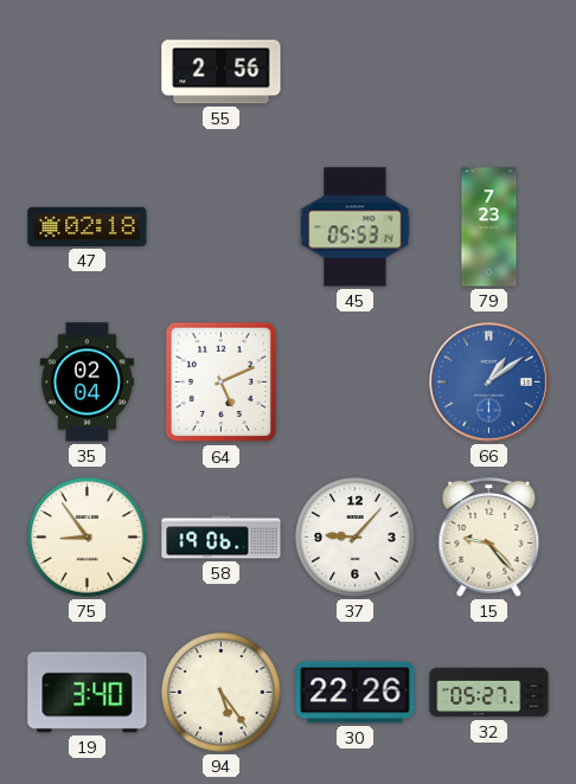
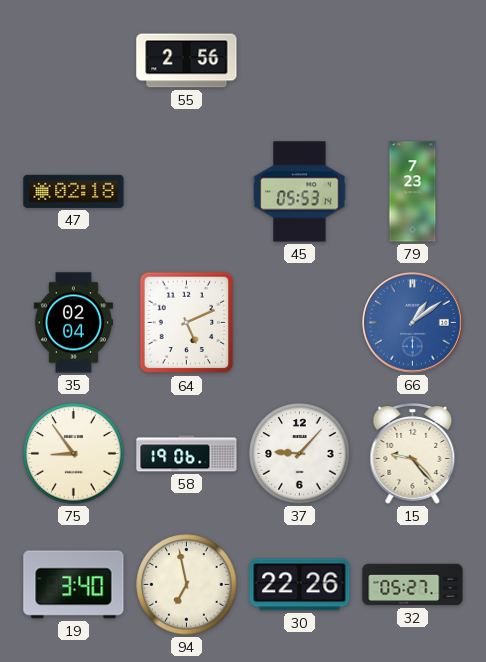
94: 5:24 -> 6:58
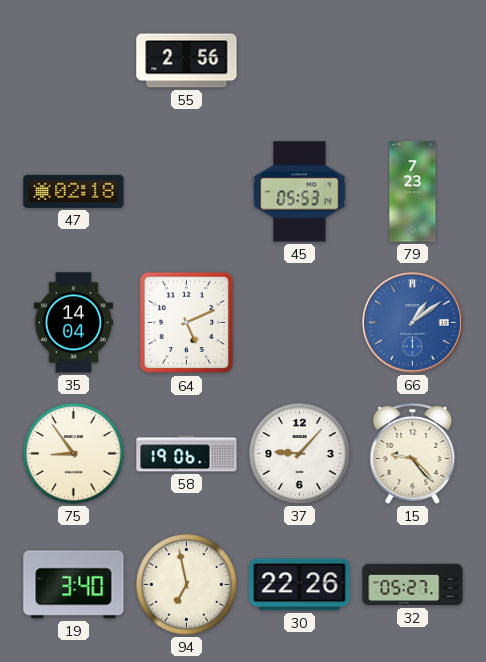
35: 02:04 -> 14:04
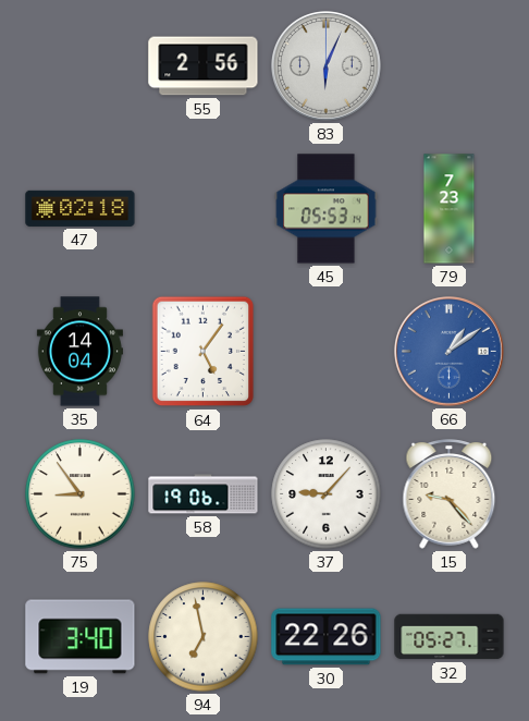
83: none -> 6:04
64: 5:11 -> 5:06
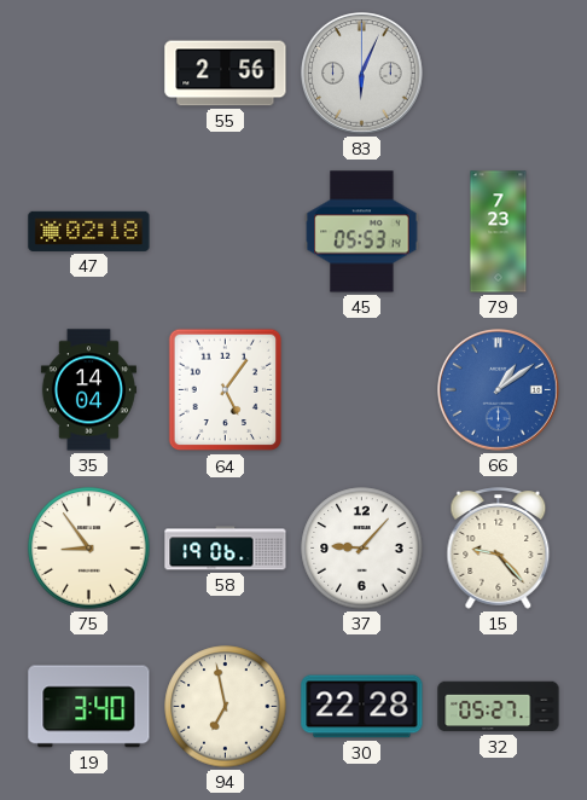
30: 22:26 -> 22:28
